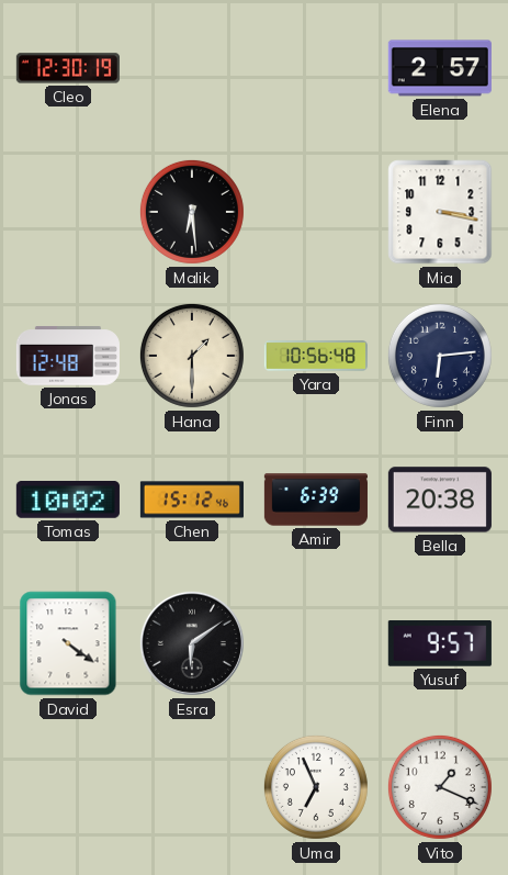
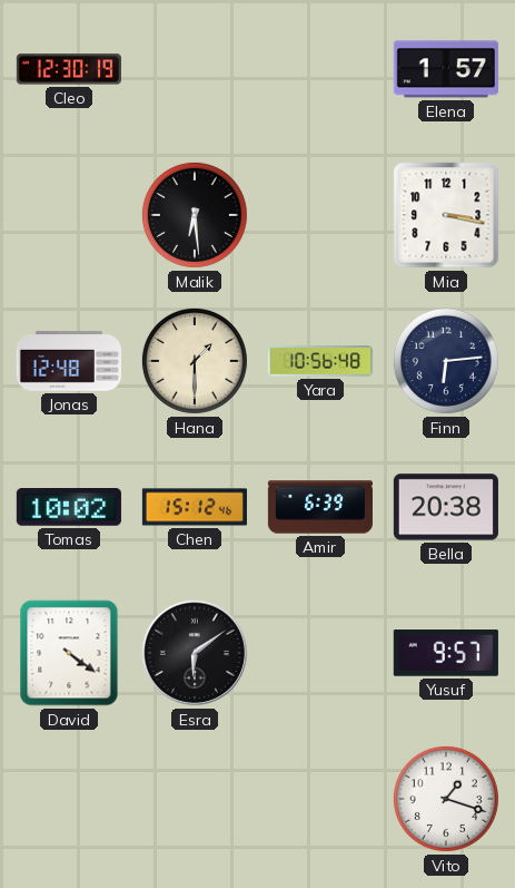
Elena: 2:57 -> 1:57
Uma: 6:56 -> none
Vito: 1:19 -> 1:18
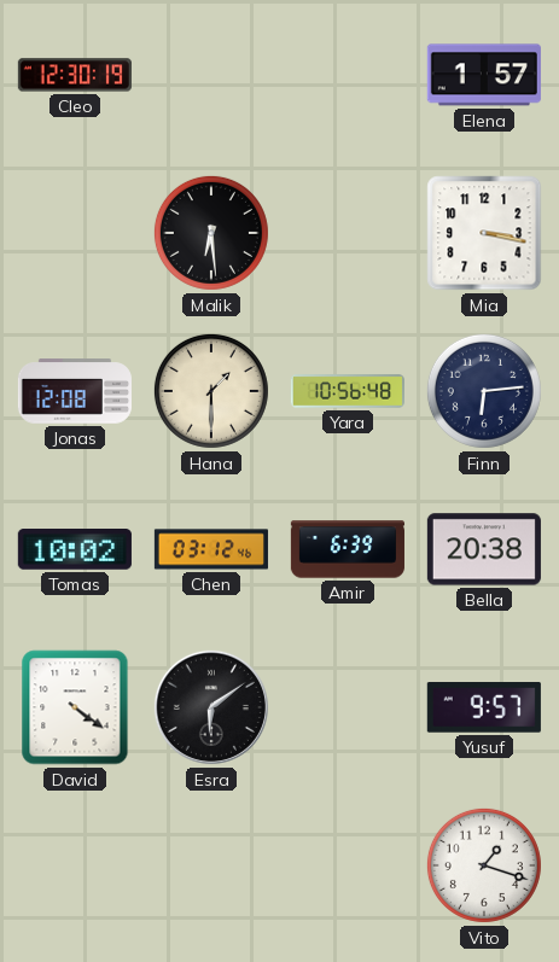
Jonas: 12:48 -> 12:08
Chen: 15:12 -> 03:12
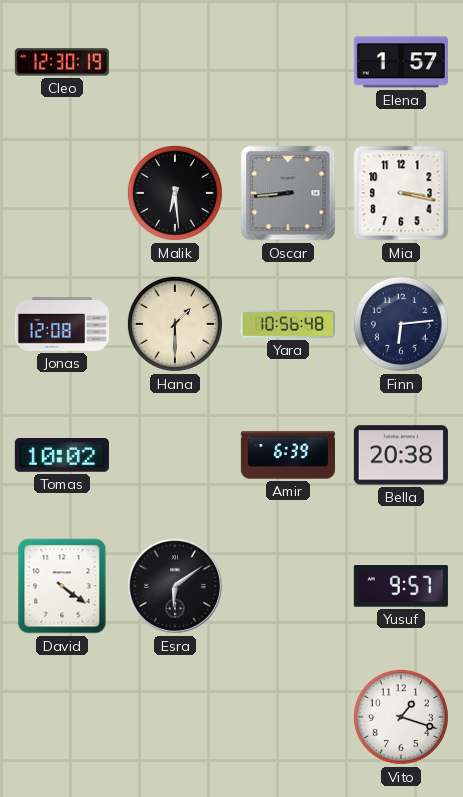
Oscar: none -> 8:44
Chen: 03:12 -> none
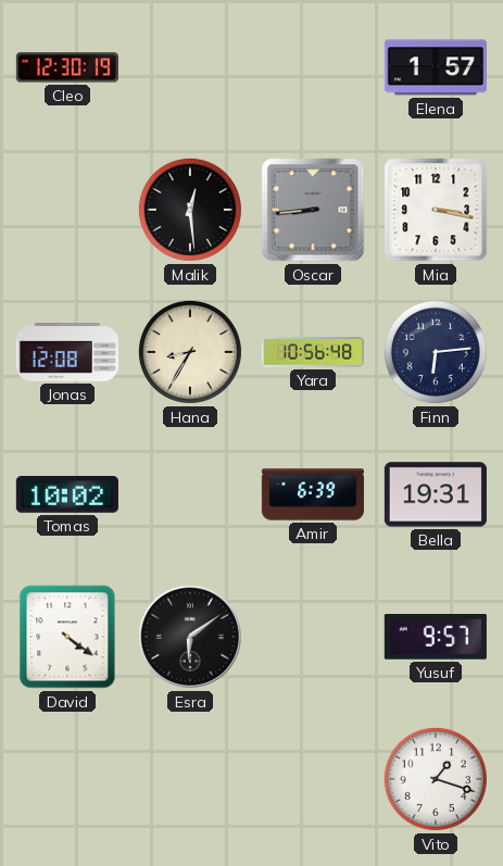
Malik: 6:29 -> 12:29
Hana: 1:30 -> 8:35
Bella: 20:38 -> 19:31
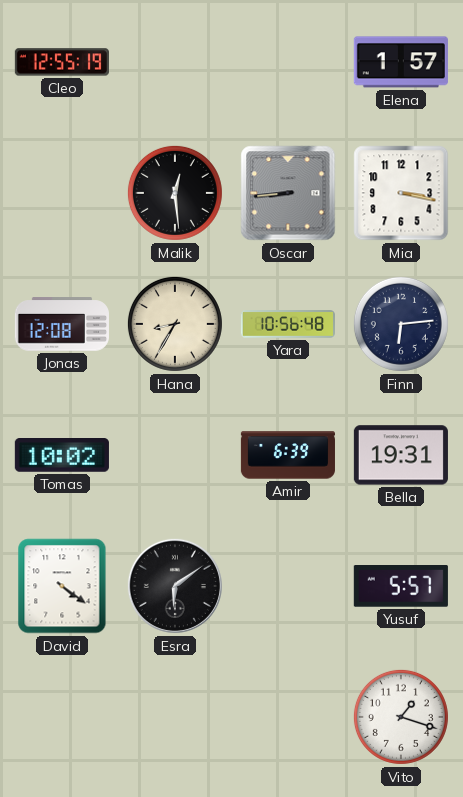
Cleo: 12:30 -> 12:55
Yusuf: 9:57 -> 5:57
